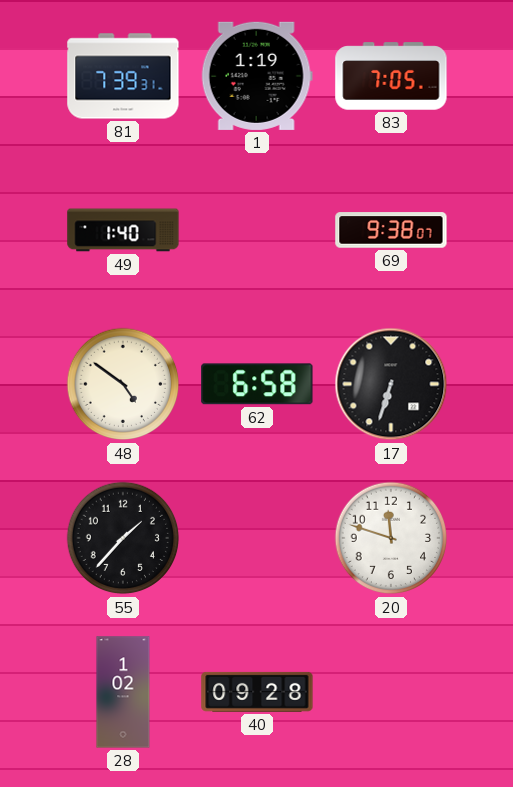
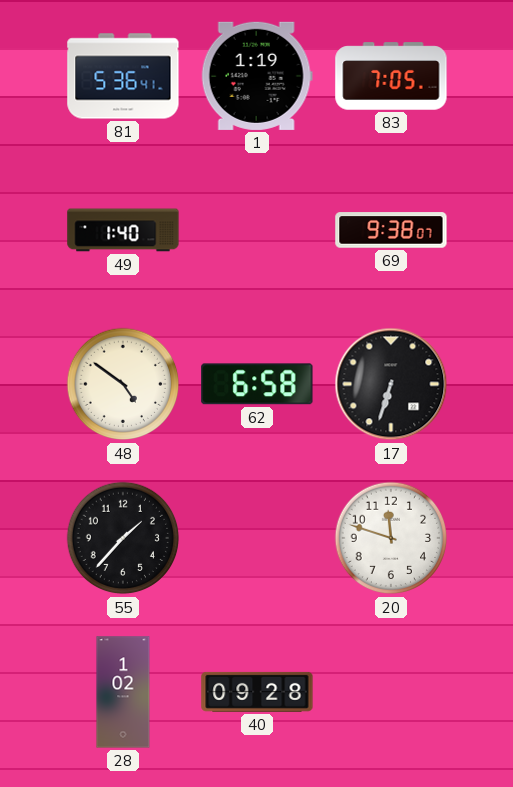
81: 7:39 -> 5:36
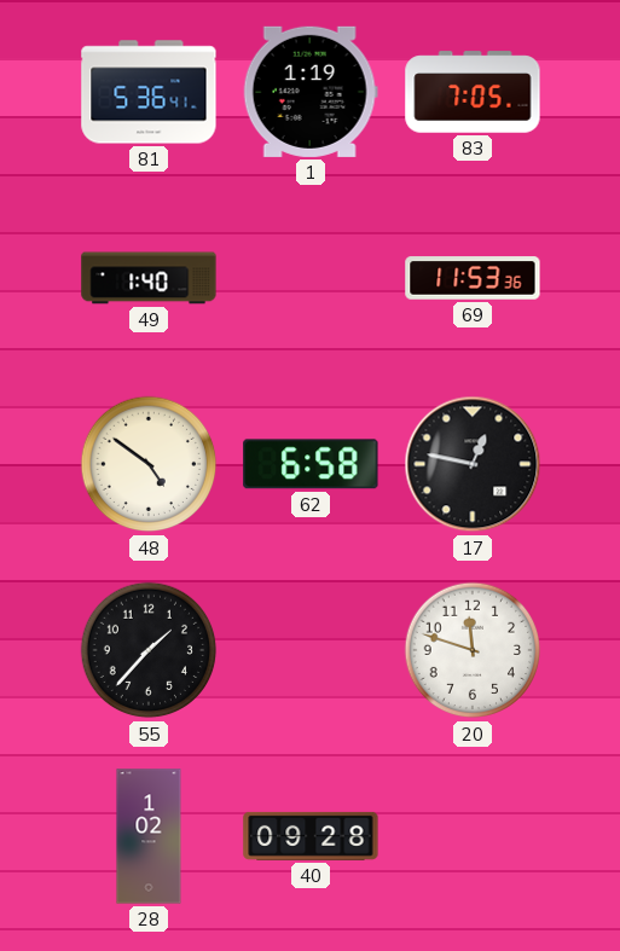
69: 9:38 -> 11:53
17: 6:33 -> 12:47
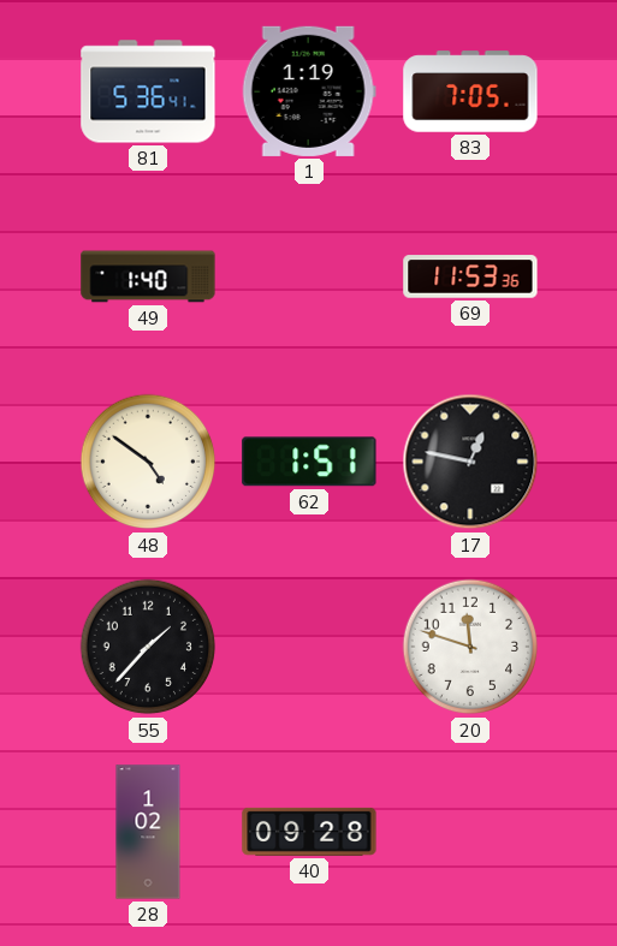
62: 6:58 -> 1:51
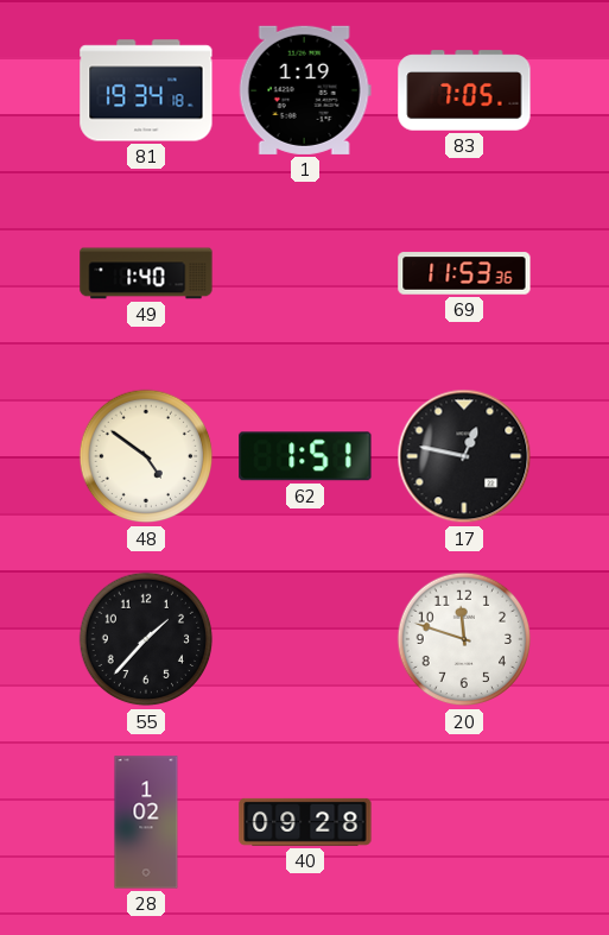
81: 5:36 -> 19:34
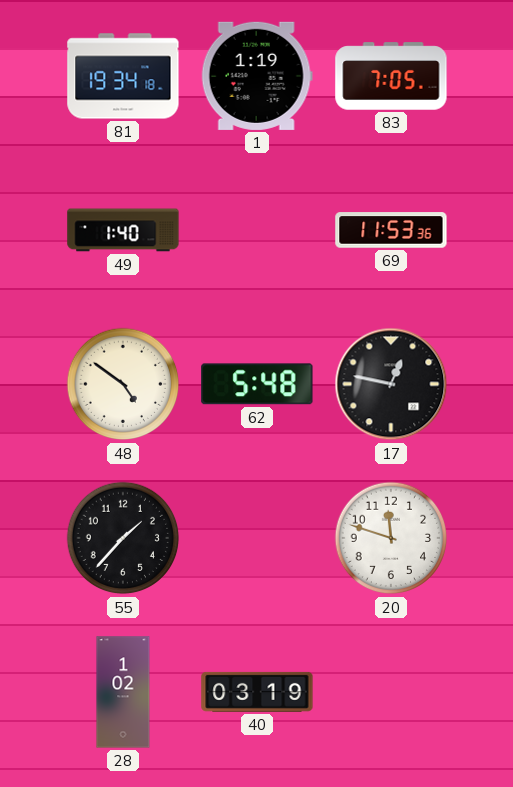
62: 1:51 -> 5:48
40: 09:28 -> 03:19
